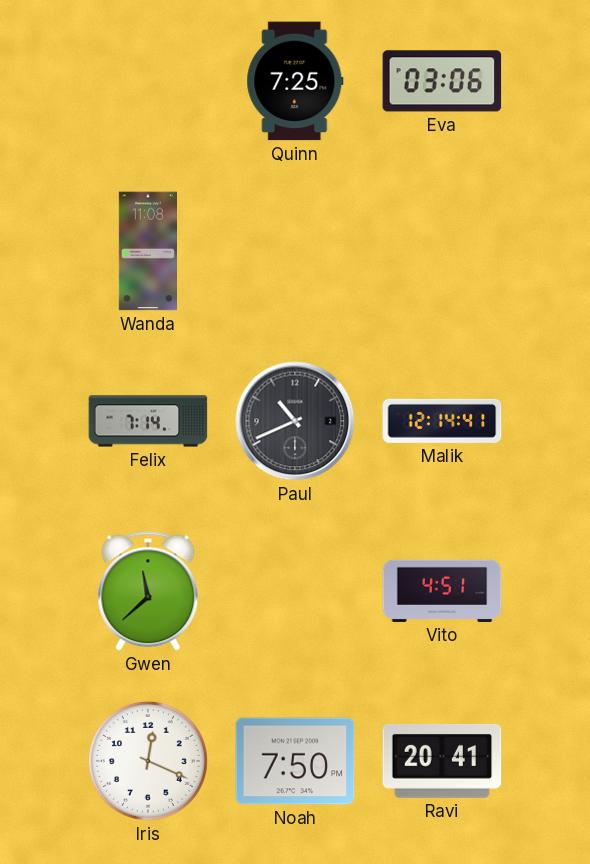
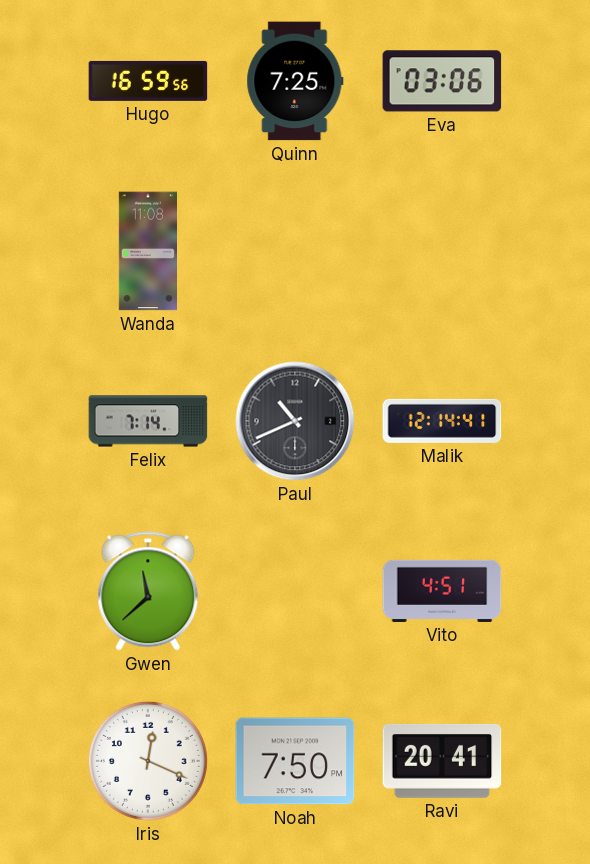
Hugo: none -> 16:59
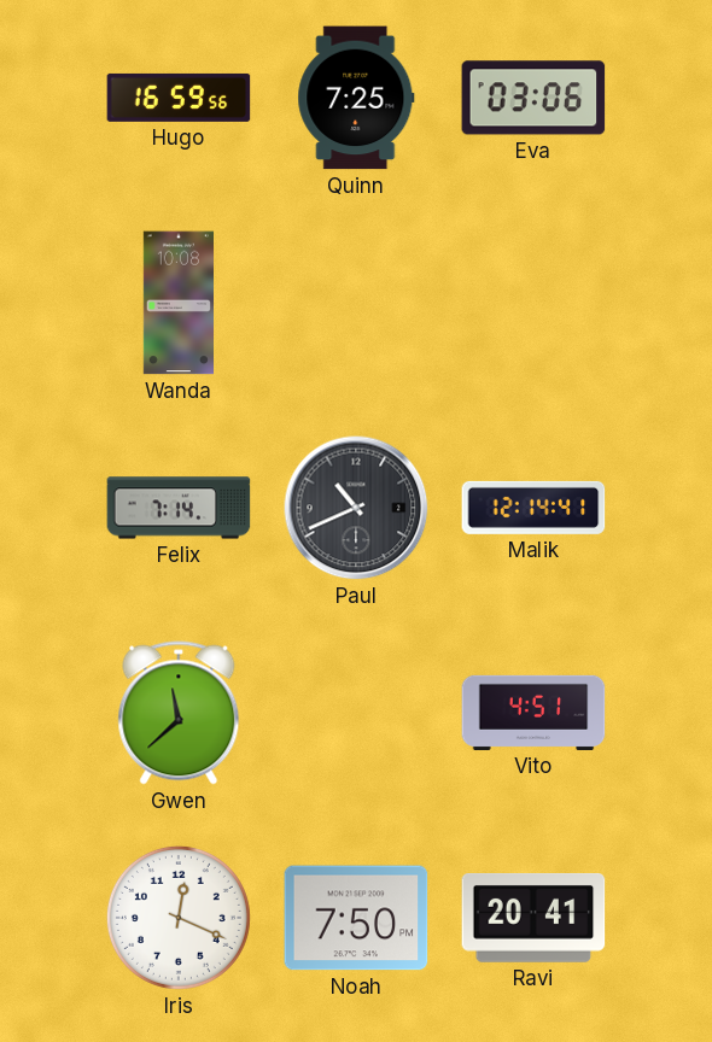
Wanda: 11:08 -> 10:08
